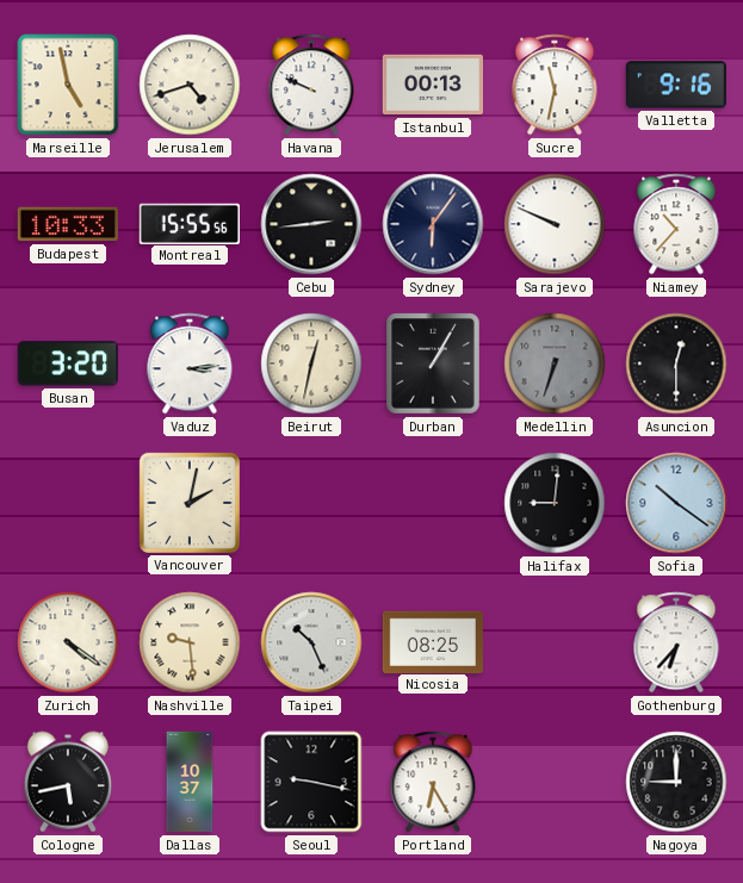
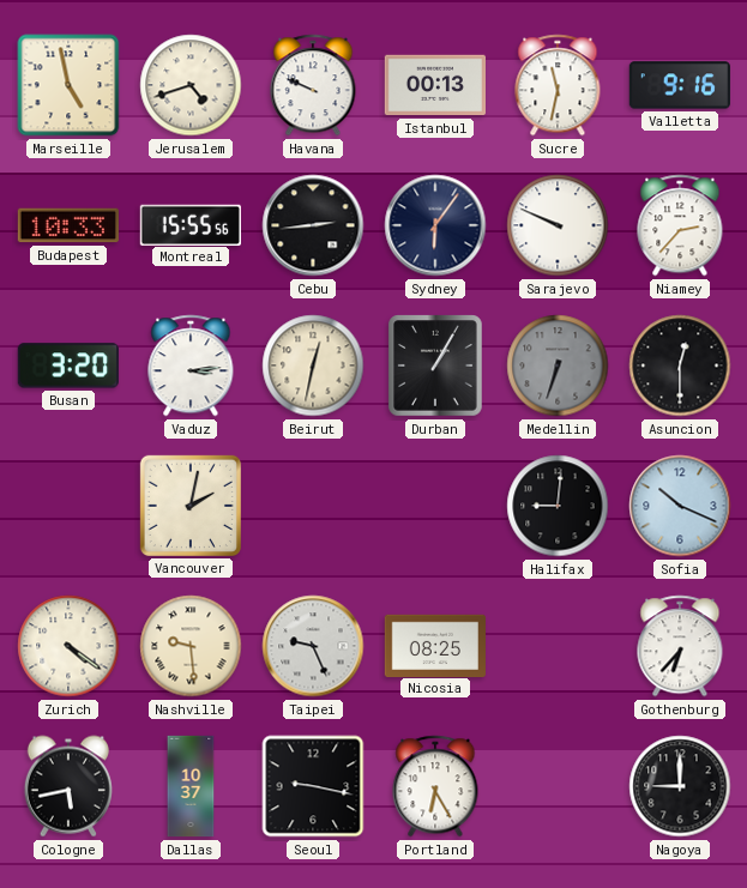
Niamey: 10:37 -> 2:37
Sofia: 10:21 -> 10:19
Taipei: 10:26 -> 9:26
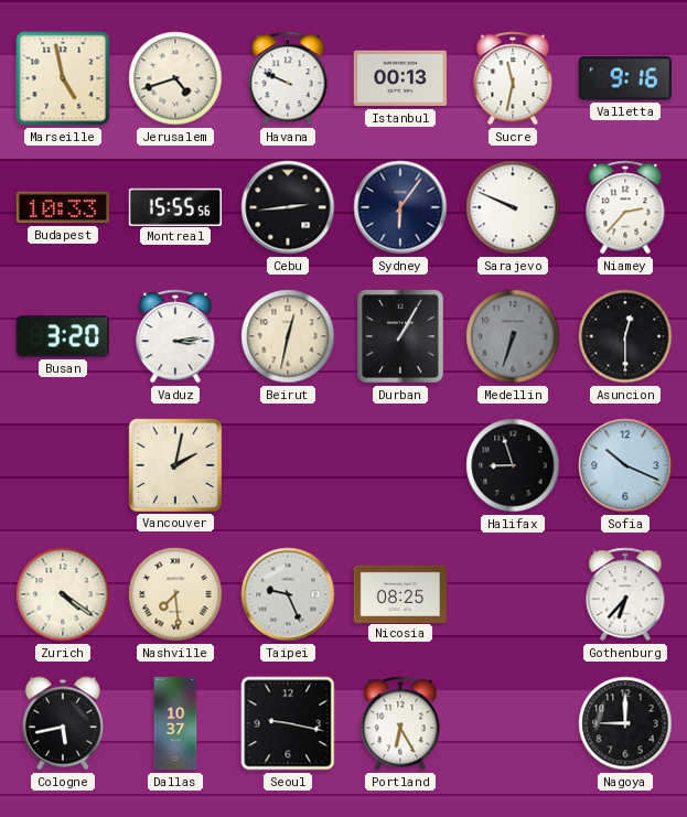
Halifax: 9:01 -> 8:57
Nashville: 9:29 -> 7:29
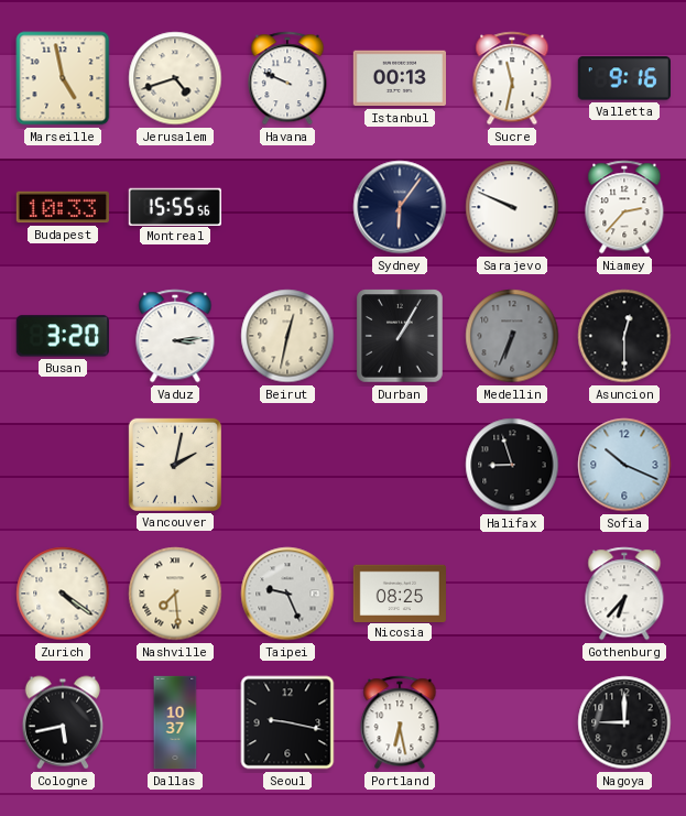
Cebu: 2:44 -> none
Medellin: 6:33 -> 6:34
Portland: 6:25 -> 6:28
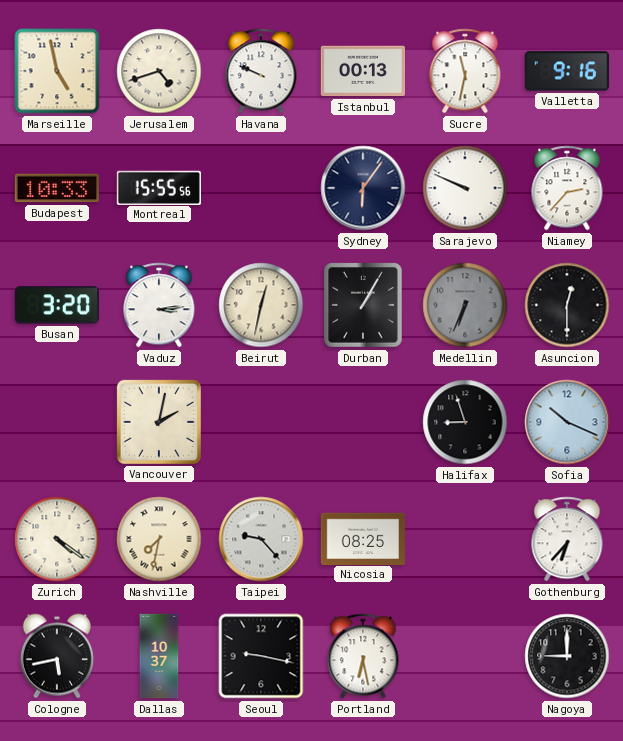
Nashville: 7:29 -> 7:32
Taipei: 9:26 -> 9:23
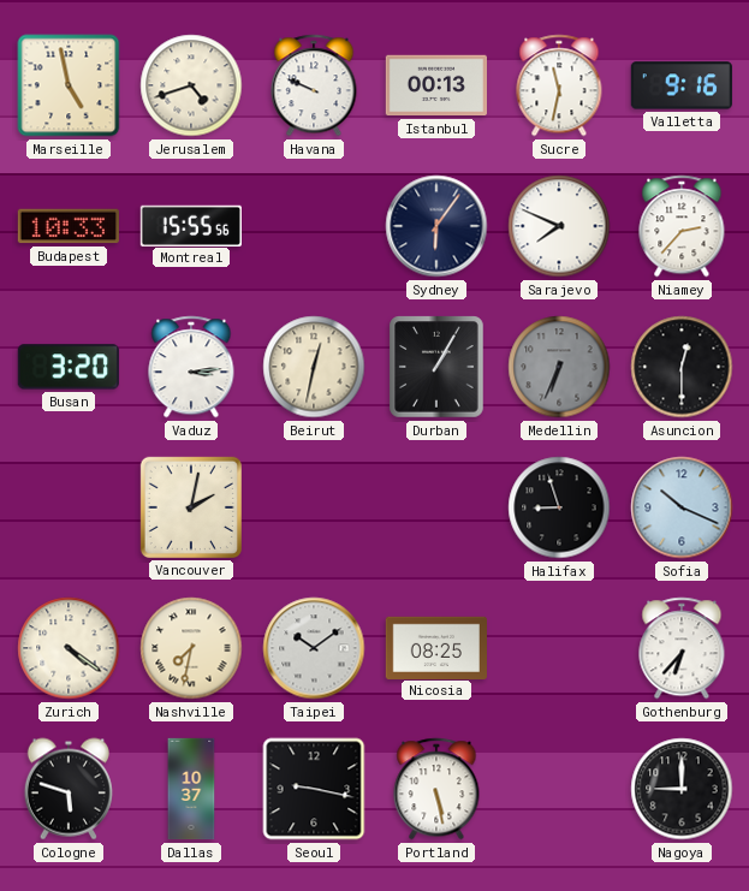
Sarajevo: 9:49 -> 7:49
Taipei: 9:23 -> 10:09
Cologne: 5:43 -> 5:48
Portland: 6:28 -> 5:28
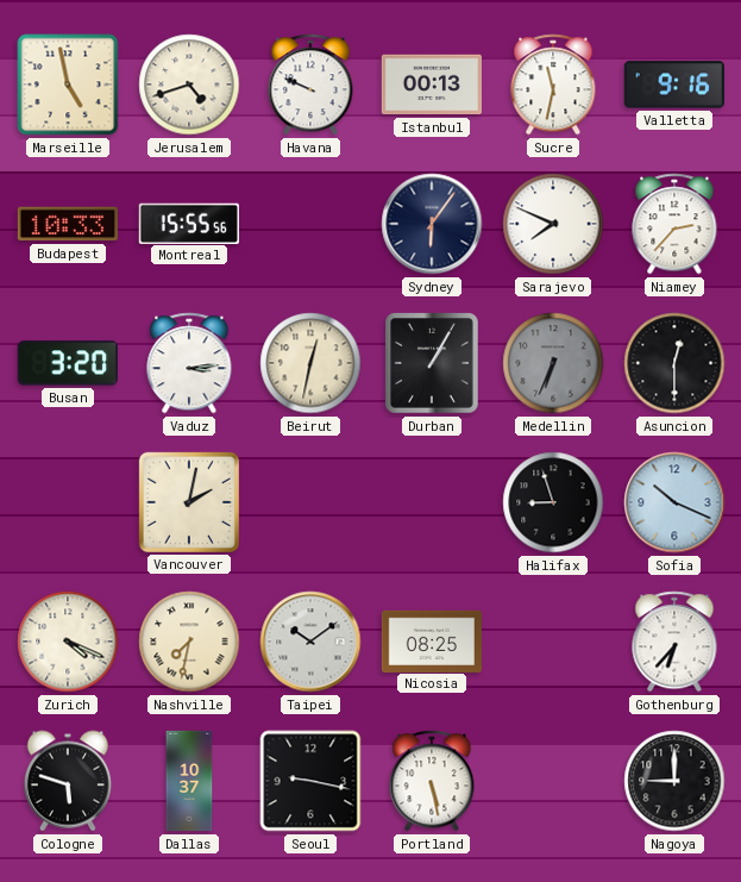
Zurich: 4:21 -> 4:19
